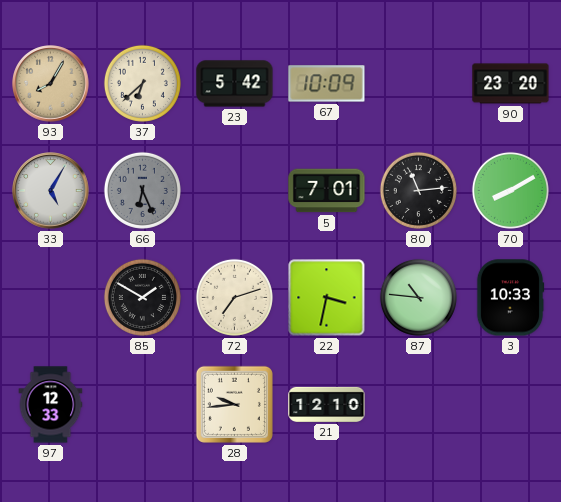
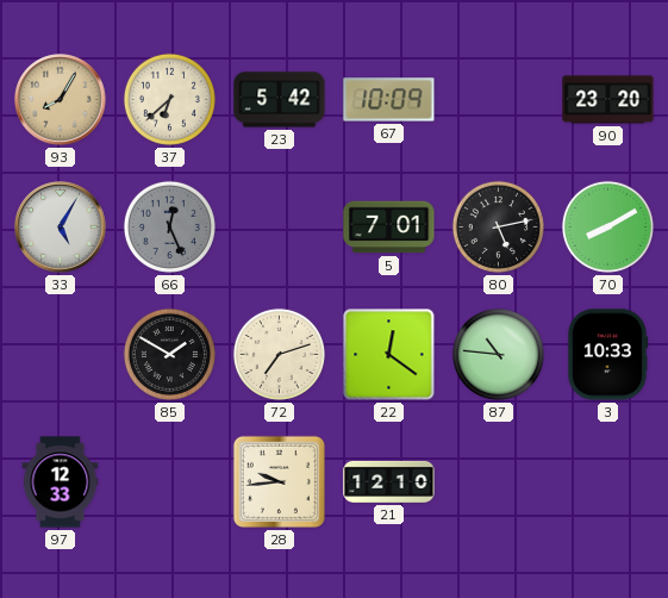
66: 6:26 -> 12:26
80: 11:14 -> 5:13
22: 3:32 -> 12:21
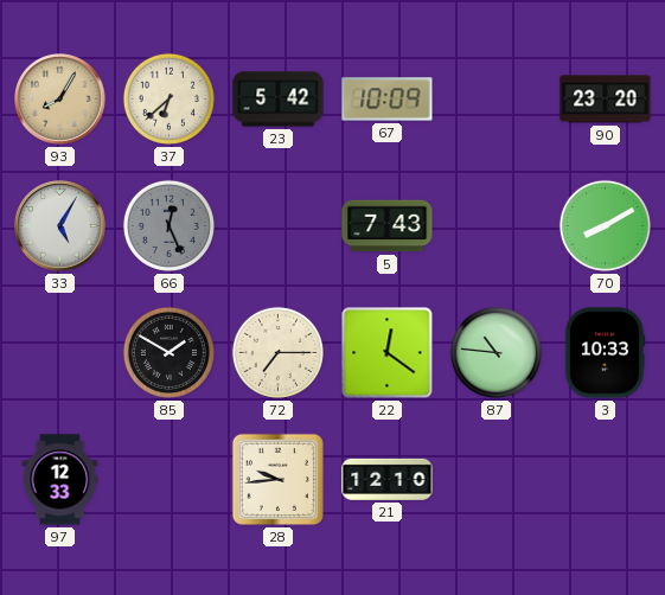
5: 7:01 -> 7:43
80: 5:13 -> none
72: 7:12 -> 7:15
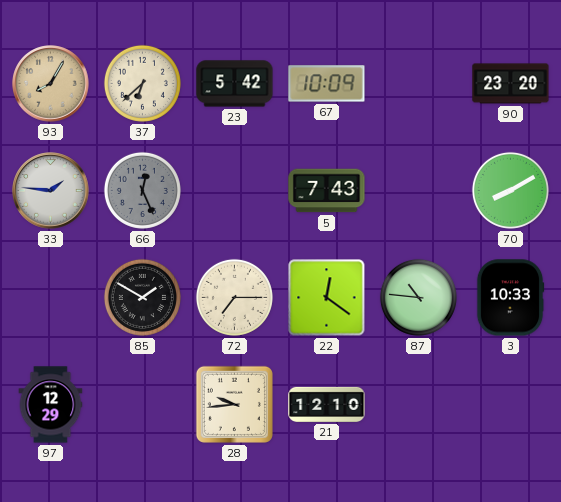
33: 5:05 -> 1:46
97: 12:33 -> 12:29
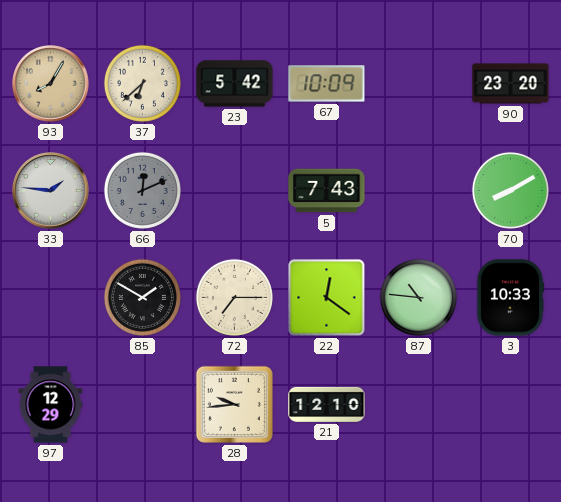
66: 12:26 -> 12:11
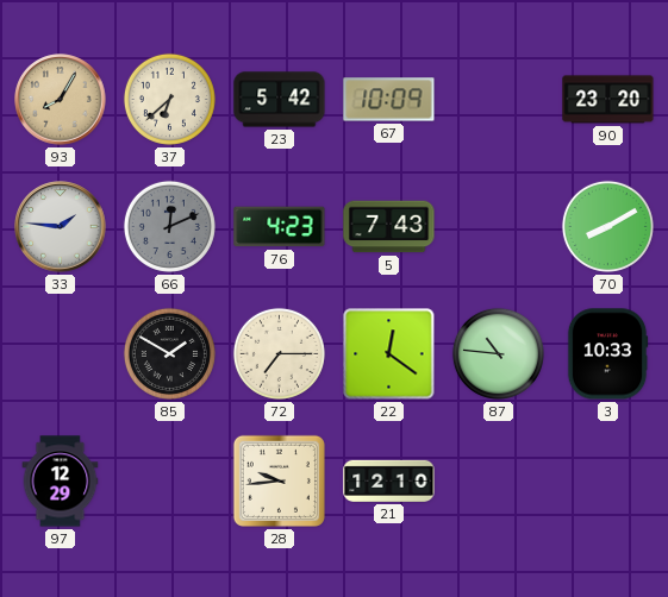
76: none -> 4:23
